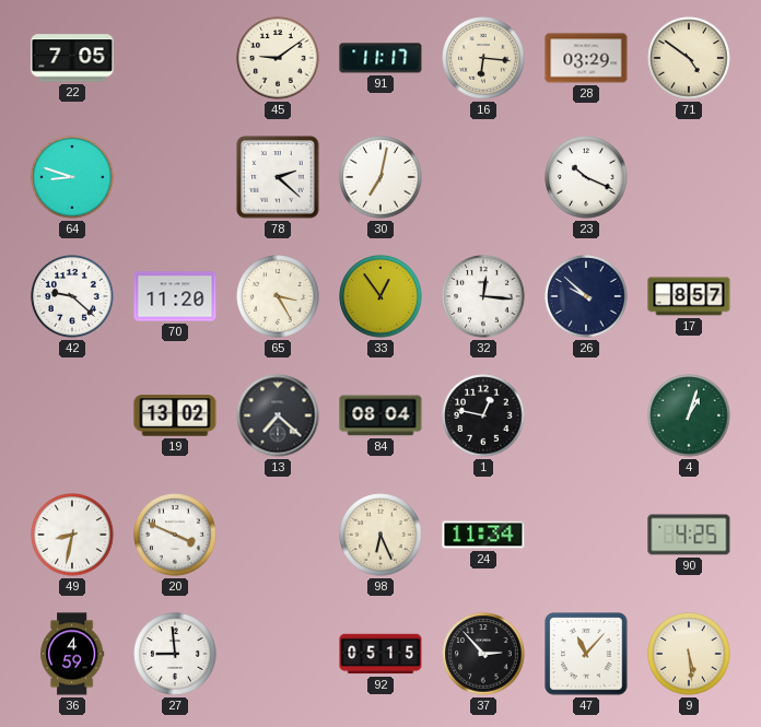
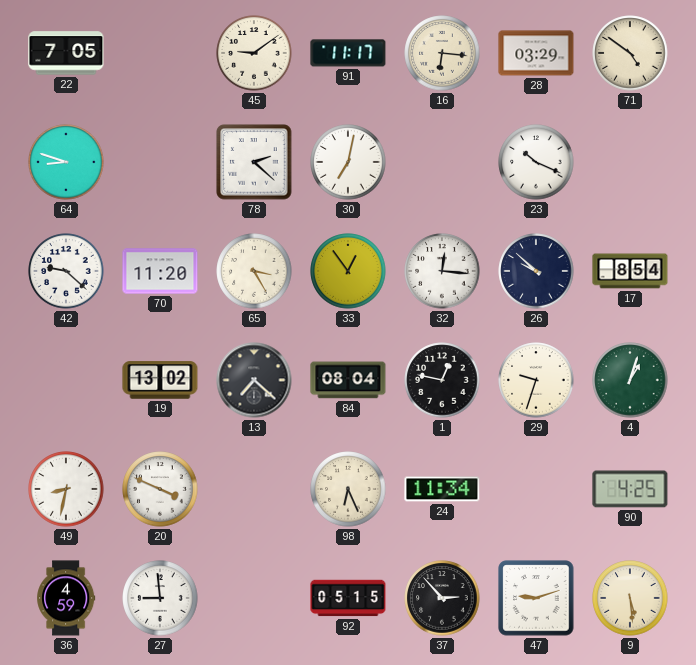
17: 8:57 -> 8:54
29: none -> 9:33
47: 11:07 -> 9:12
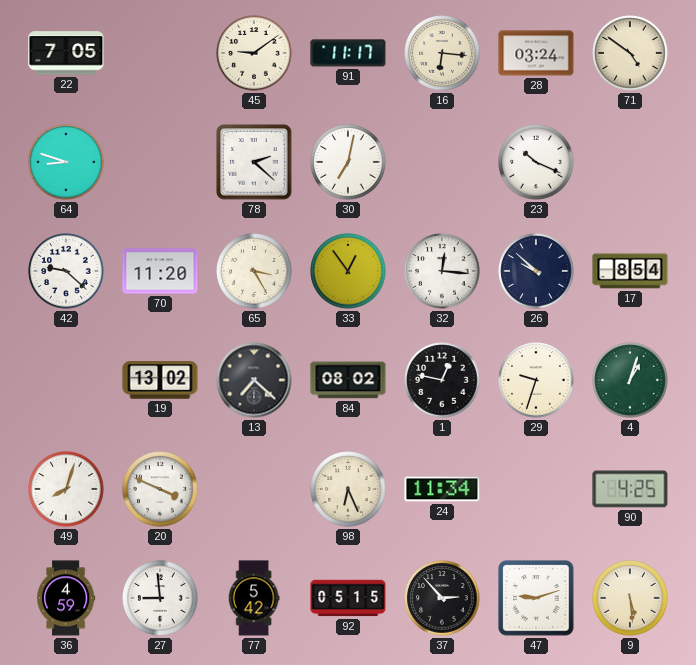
28: 03:29 -> 03:24
84: 08:04 -> 08:02
49: 8:32 -> 8:03
77: none -> 5:42
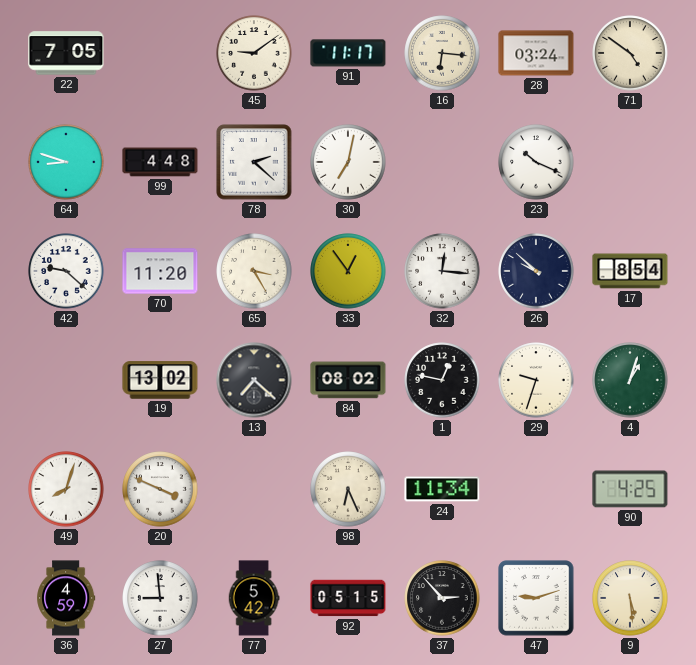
99: none -> 4:48
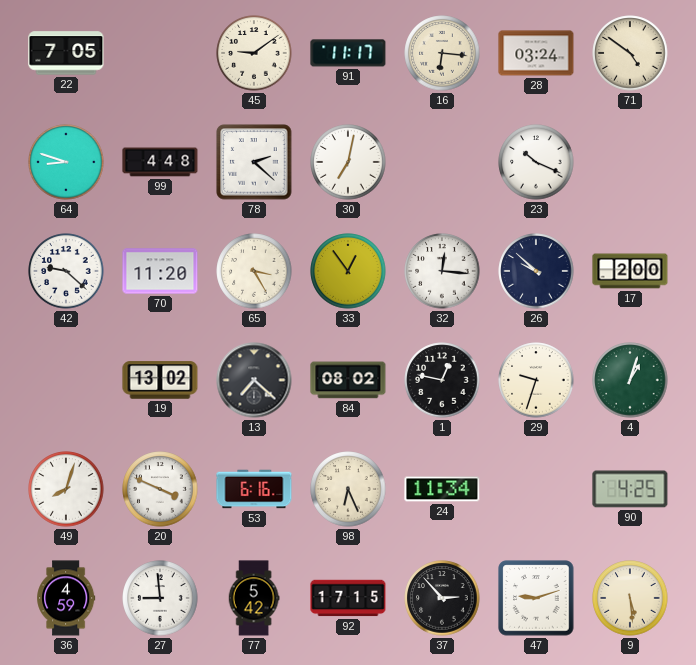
17: 8:54 -> 2:00
53: none -> 6:16
92: 05:15 -> 17:15
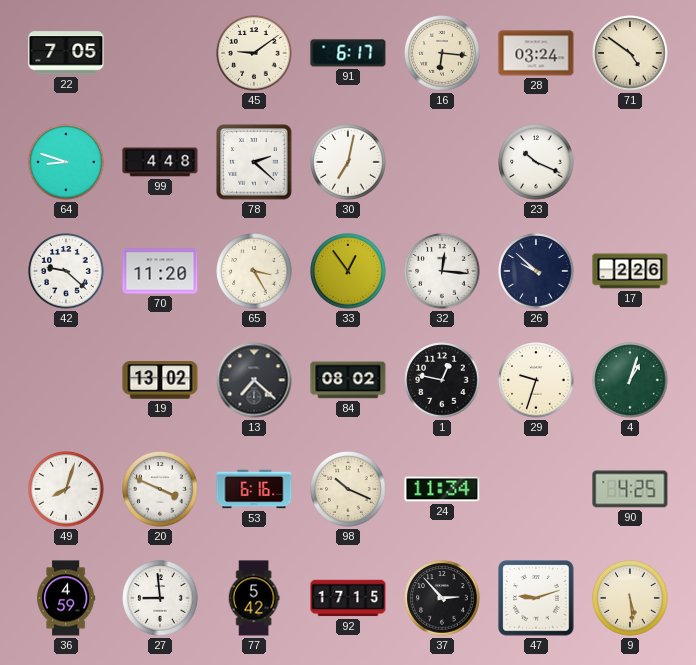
91: 11:17 -> 6:17
17: 2:00 -> 2:26
98: 6:26 -> 10:19
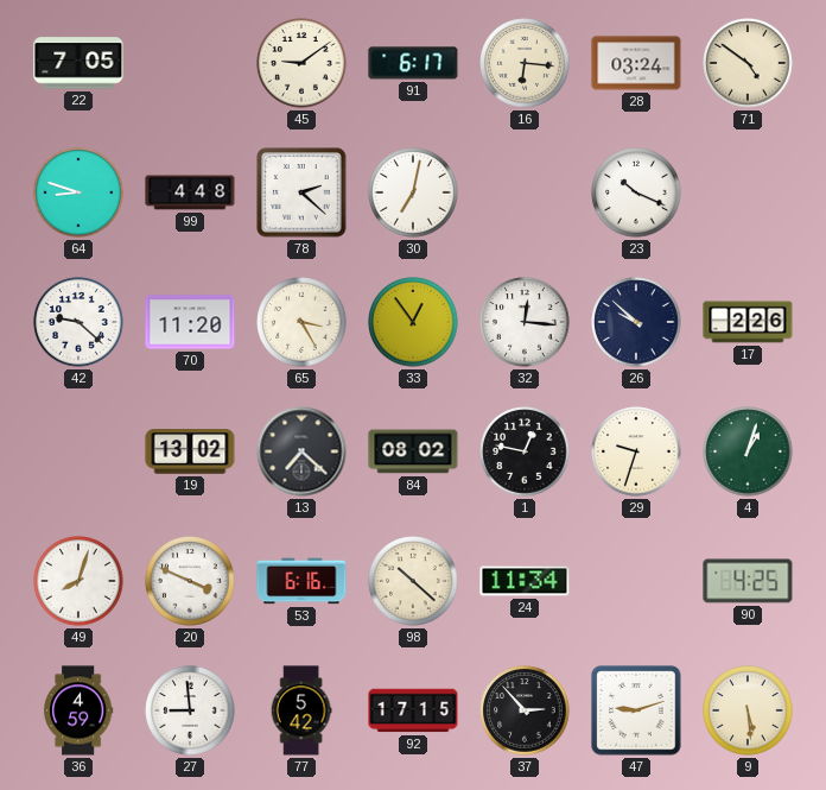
98: 10:19 -> 10:22
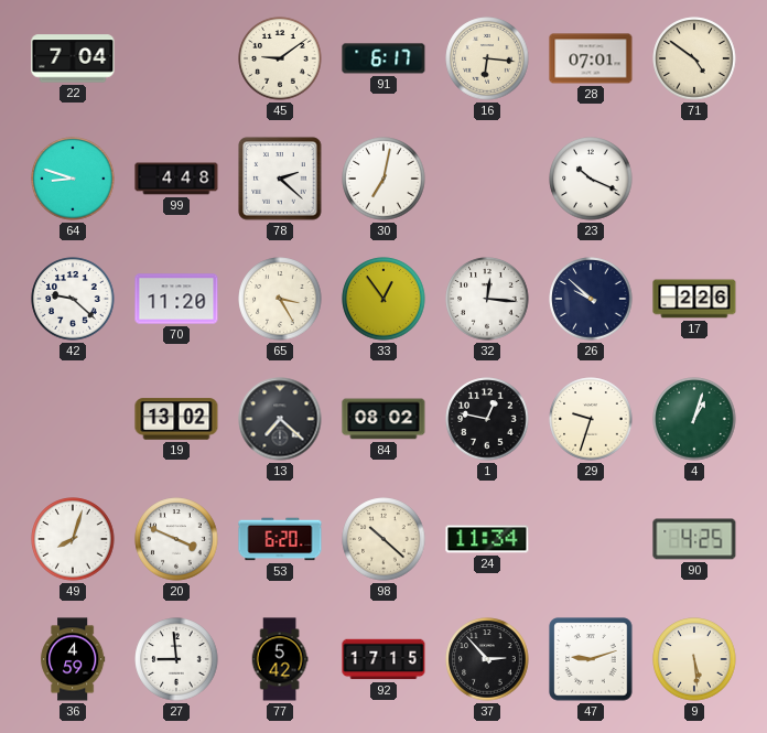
22: 7:05 -> 7:04
28: 03:24 -> 07:01
53: 6:16 -> 6:20
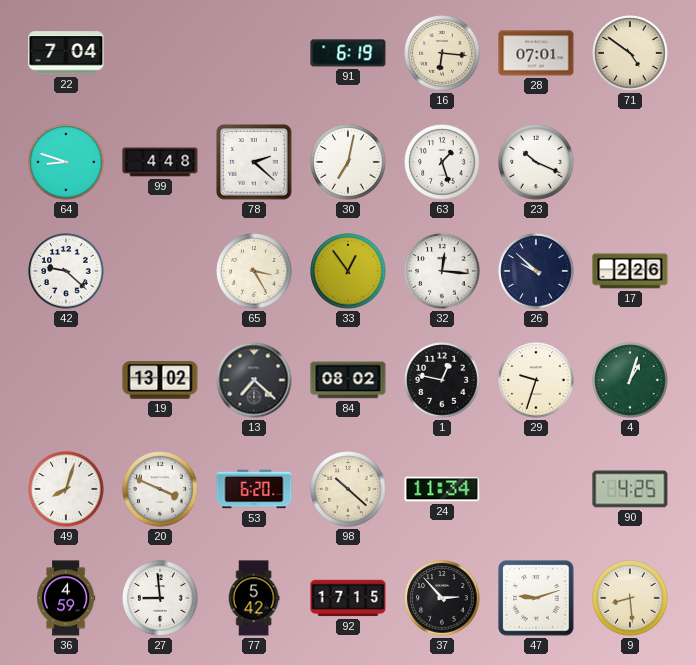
45: 9:09 -> none
91: 6:17 -> 6:19
63: none -> 1:27
70: 11:20 -> none
9: 5:29 -> 8:29
